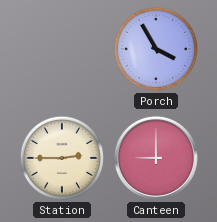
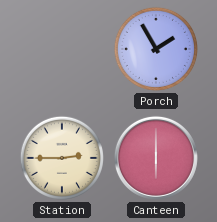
Porch: 3:55 -> 1:55
Canteen: 9:00 -> 6:00
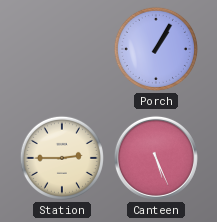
Porch: 1:55 -> 1:05
Canteen: 6:00 -> 5:26
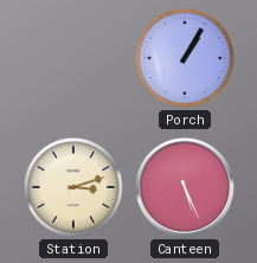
Station: 2:45 -> 3:12
